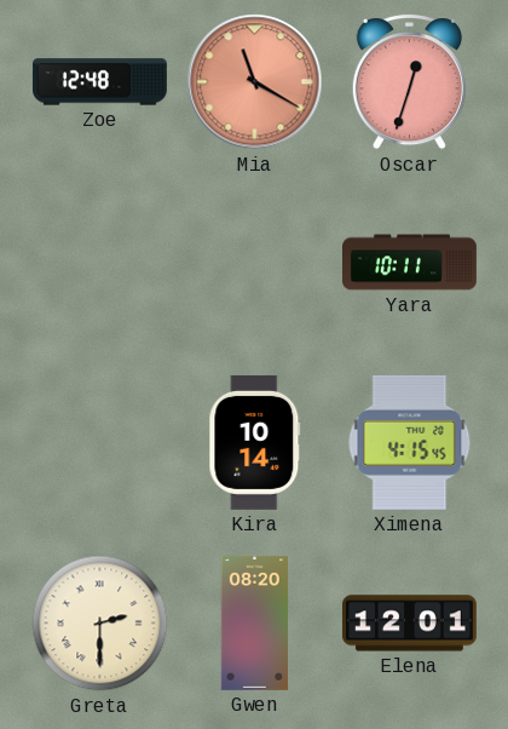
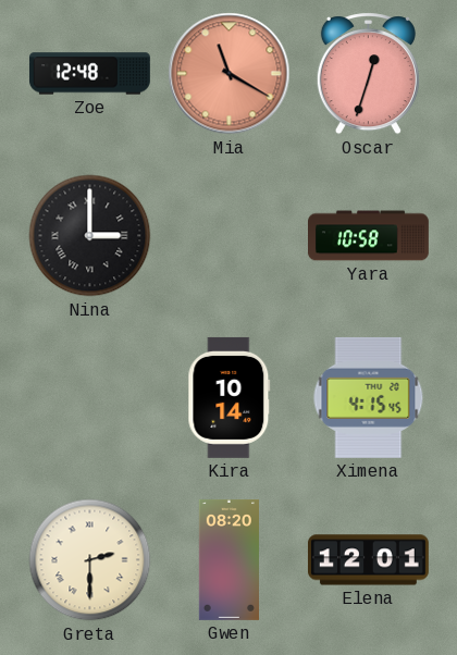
Nina: none -> 3:00
Yara: 10:11 -> 10:58
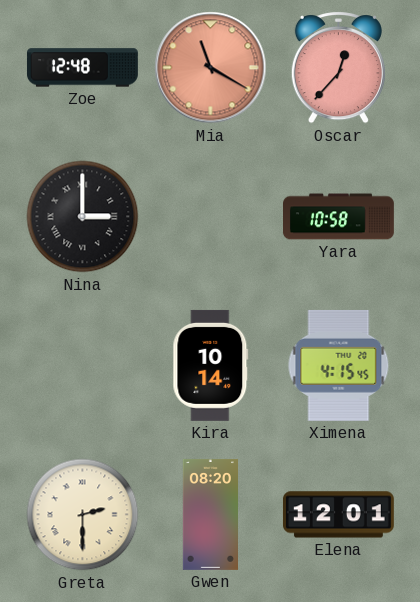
Oscar: 12:33 -> 12:37
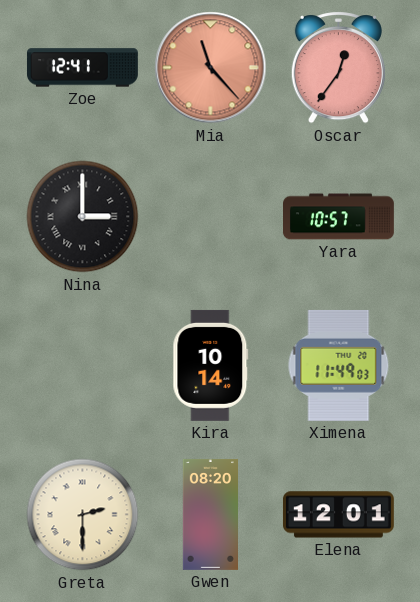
Zoe: 12:48 -> 12:41
Mia: 11:20 -> 11:23
Oscar: 12:37 -> 12:36
Yara: 10:58 -> 10:57
Ximena: 4:15 -> 11:49
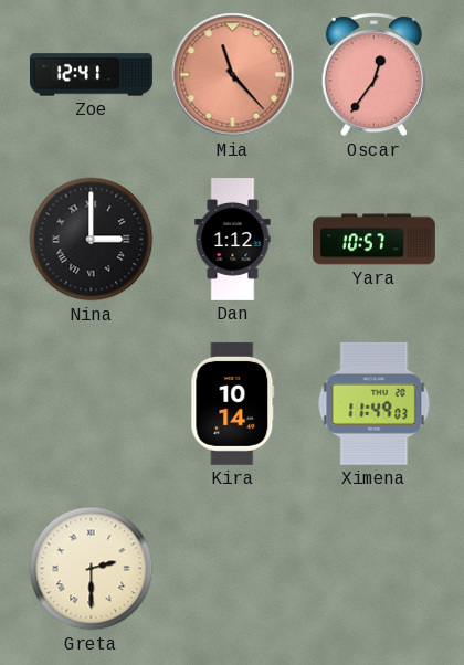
Dan: none -> 1:12
Gwen: 08:20 -> none
Elena: 12:01 -> none
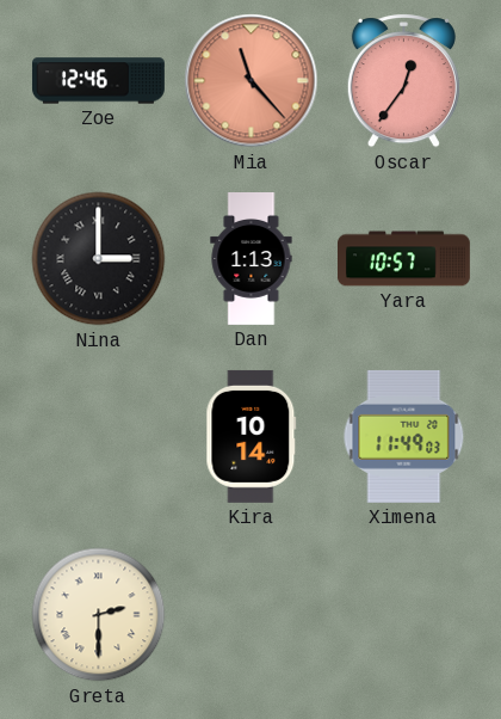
Zoe: 12:41 -> 12:46
Dan: 1:12 -> 1:13
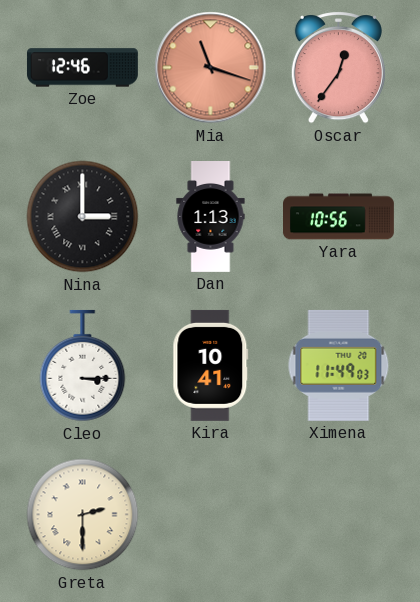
Mia: 11:23 -> 11:18
Yara: 10:57 -> 10:56
Cleo: none -> 3:15
Kira: 10:14 -> 10:41
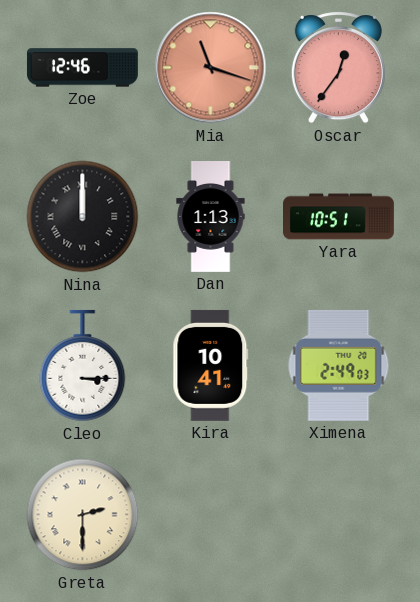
Nina: 3:00 -> 12:00
Yara: 10:56 -> 10:51
Ximena: 11:49 -> 2:49
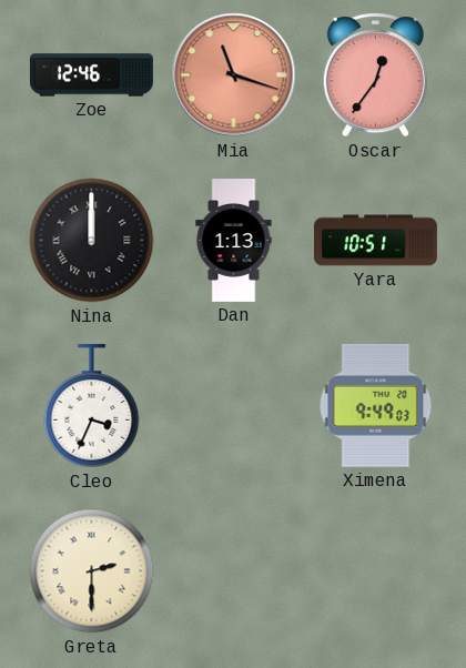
Cleo: 3:15 -> 3:34
Kira: 10:41 -> none
Ximena: 2:49 -> 9:49
